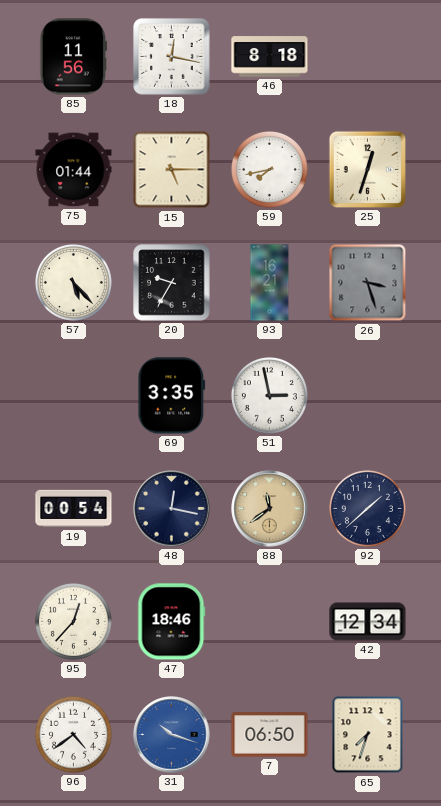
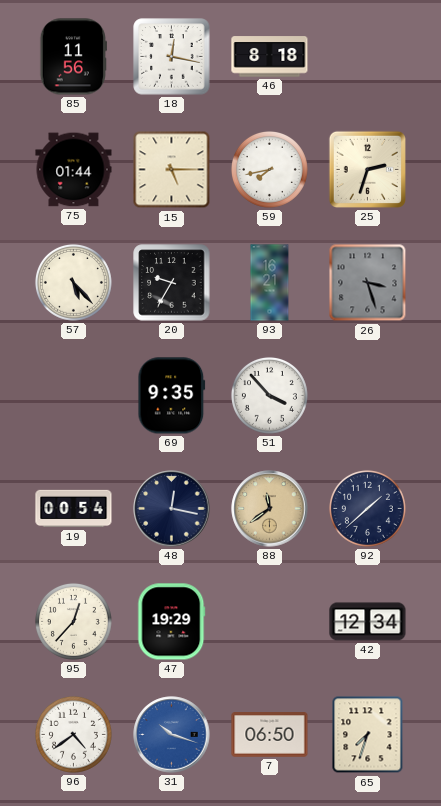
25: 12:33 -> 2:33
69: 3:35 -> 9:35
51: 2:58 -> 3:53
47: 18:46 -> 19:29
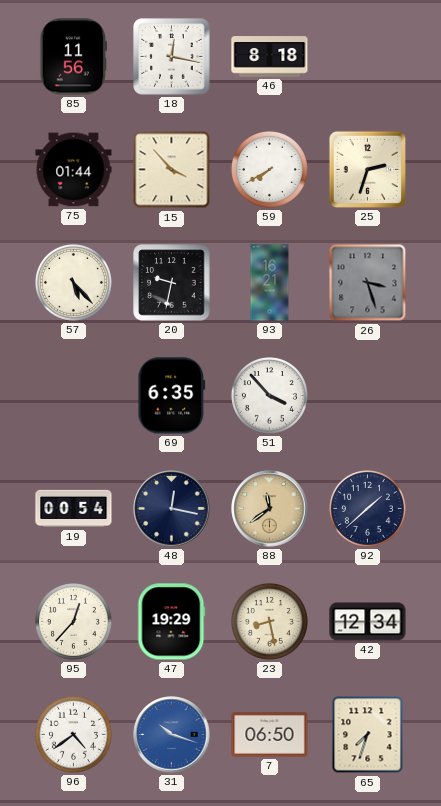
15: 5:15 -> 3:53
59: 7:43 -> 7:40
20: 9:35 -> 9:32
69: 9:35 -> 6:35
23: none -> 8:28
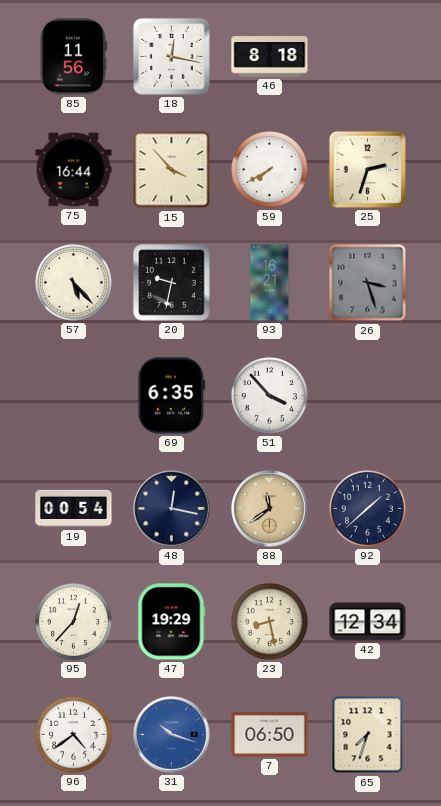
75: 01:44 -> 16:44
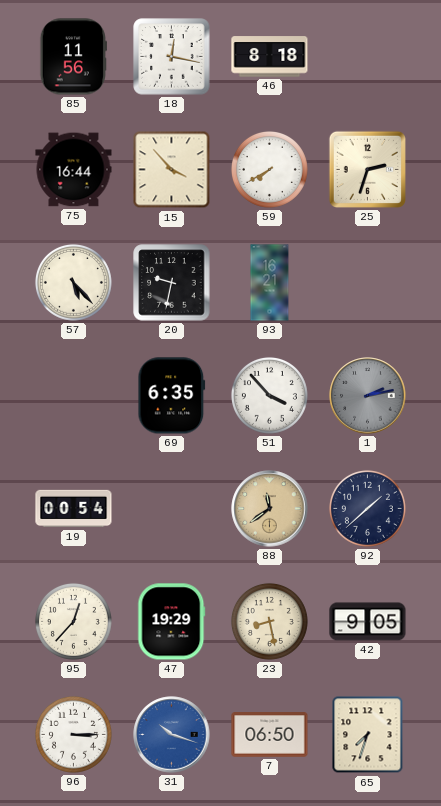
26: 3:27 -> none
1: none -> 2:13
48: 12:17 -> none
42: 12:34 -> 9:05
96: 4:39 -> 3:15
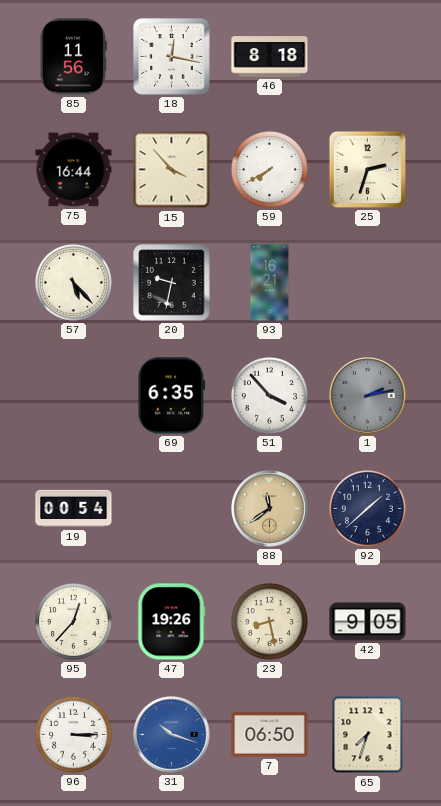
47: 19:29 -> 19:26
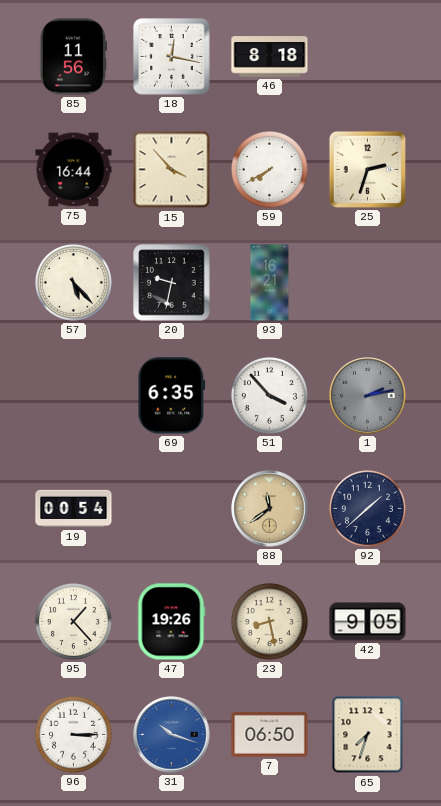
95: 12:37 -> 1:23
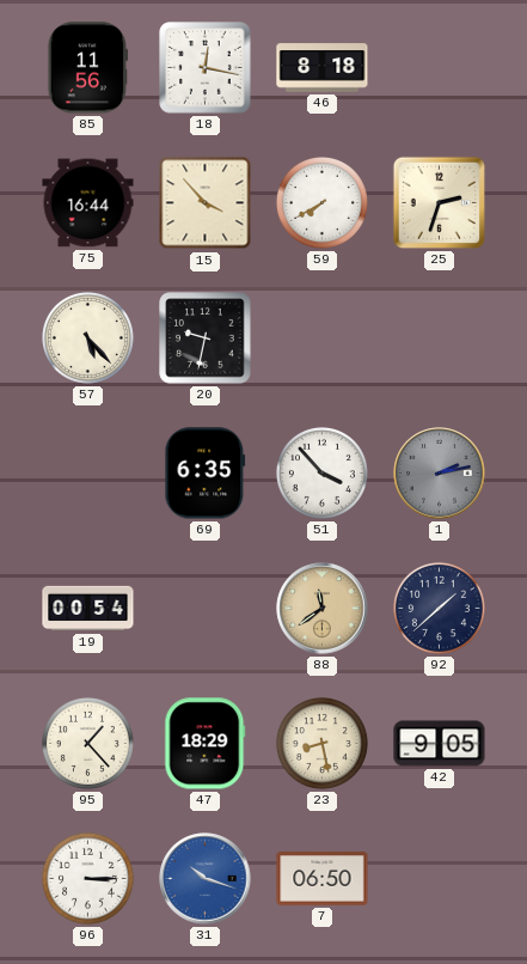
93: 16:21 -> none
47: 19:26 -> 18:29
65: 7:33 -> none
